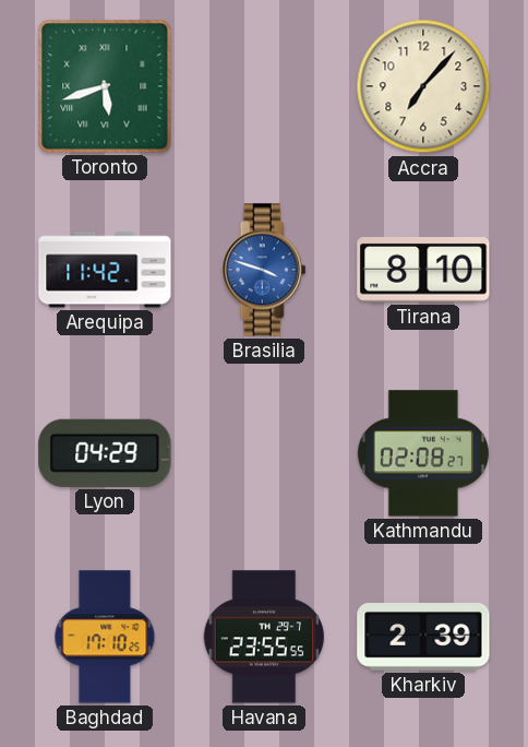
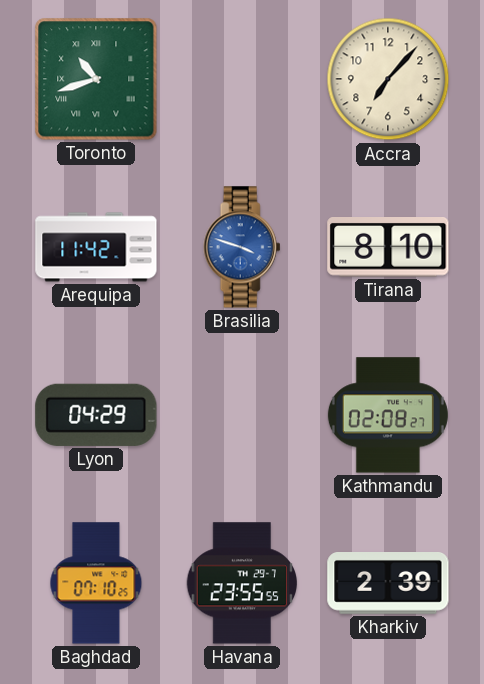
Toronto: 5:42 -> 10:42
Baghdad: 17:10 -> 07:10
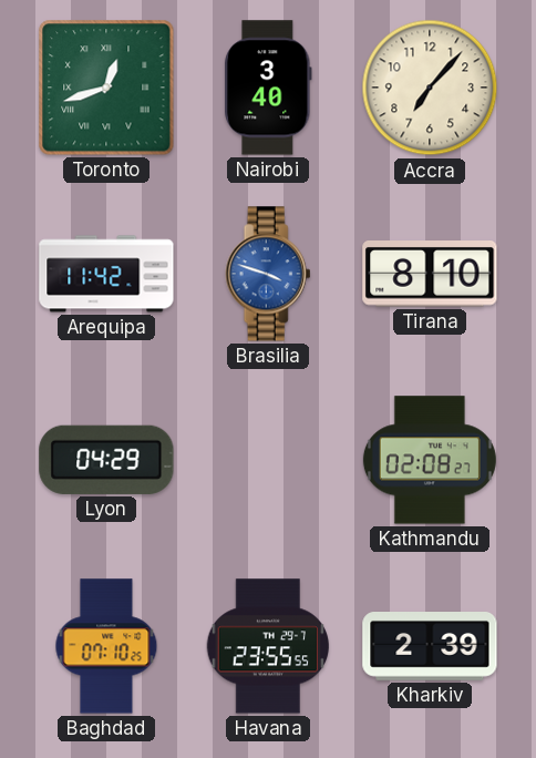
Toronto: 10:42 -> 12:42
Nairobi: none -> 3:40
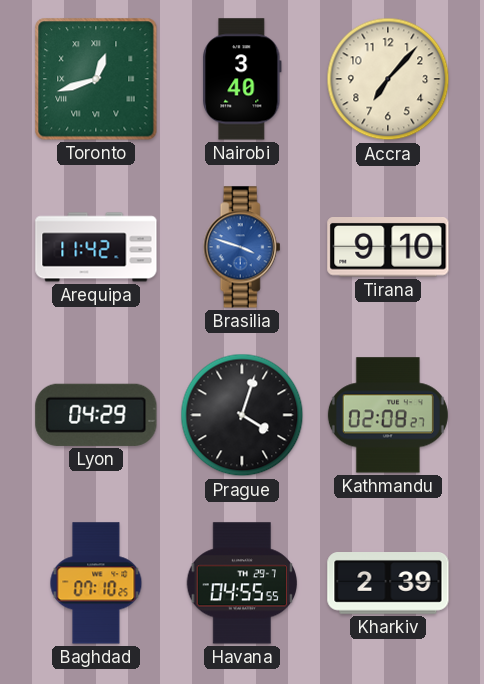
Tirana: 8:10 -> 9:10
Prague: none -> 4:03
Havana: 23:55 -> 04:55
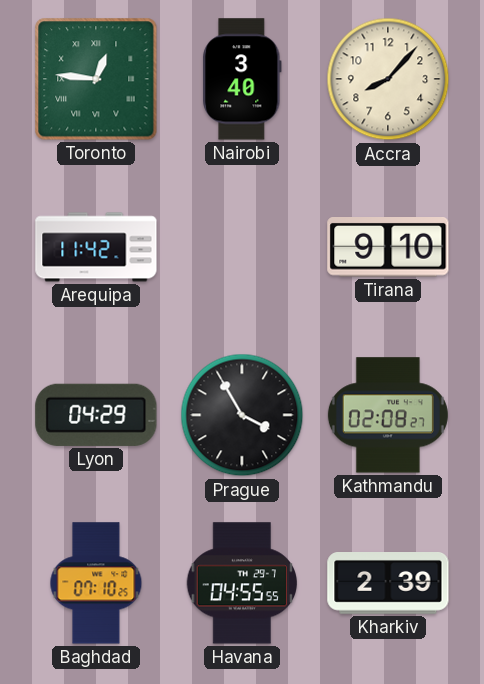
Toronto: 12:42 -> 12:46
Accra: 7:07 -> 8:07
Brasilia: 3:48 -> none
Prague: 4:03 -> 3:55
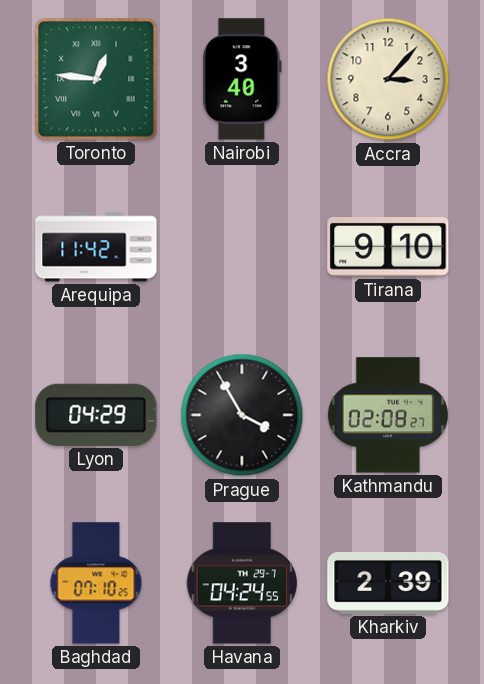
Accra: 8:07 -> 3:07
Havana: 04:55 -> 04:24
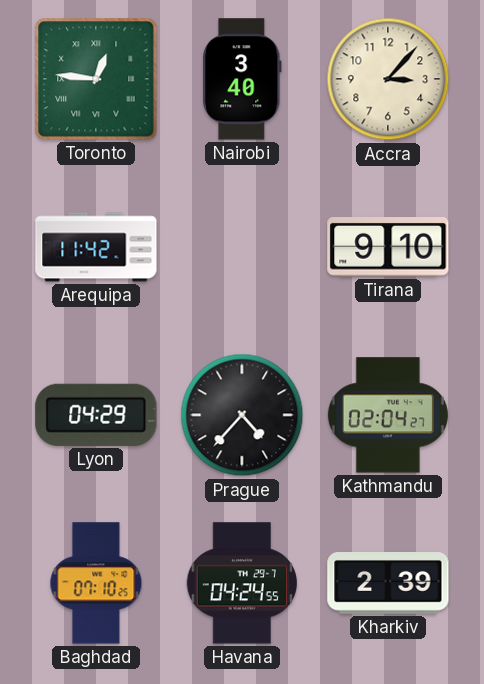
Prague: 3:55 -> 4:37
Kathmandu: 02:08 -> 02:04
